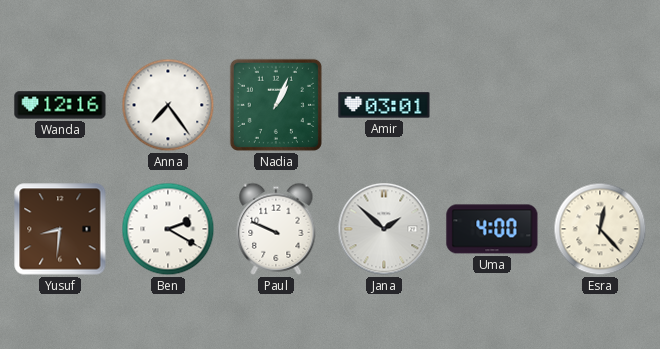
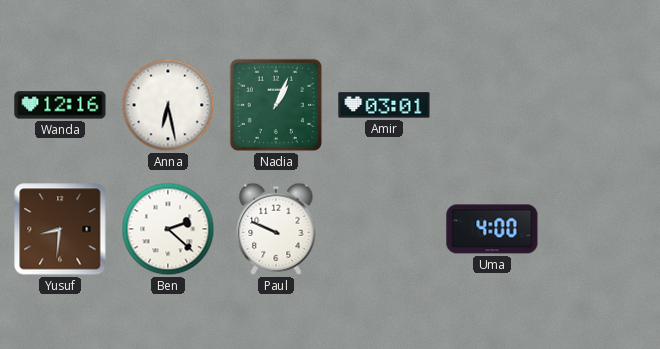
Anna: 7:24 -> 6:28
Ben: 2:20 -> 2:22
Jana: 1:52 -> none
Esra: 12:23 -> none
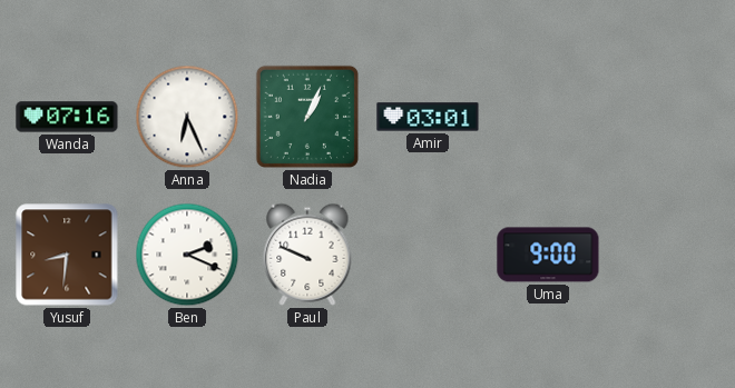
Wanda: 12:16 -> 07:16
Anna: 6:28 -> 6:26
Ben: 2:22 -> 2:19
Uma: 4:00 -> 9:00
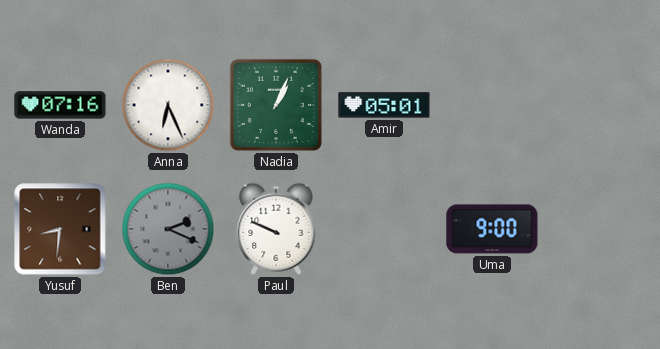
Amir: 03:01 -> 05:01
Ben dial: white -> grey
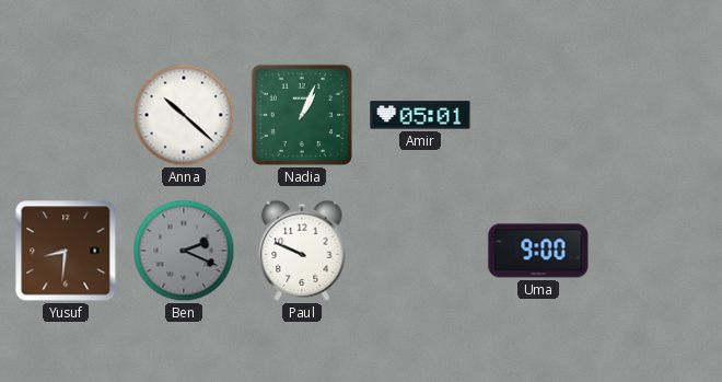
Wanda: 07:16 -> none
Anna: 6:26 -> 10:22
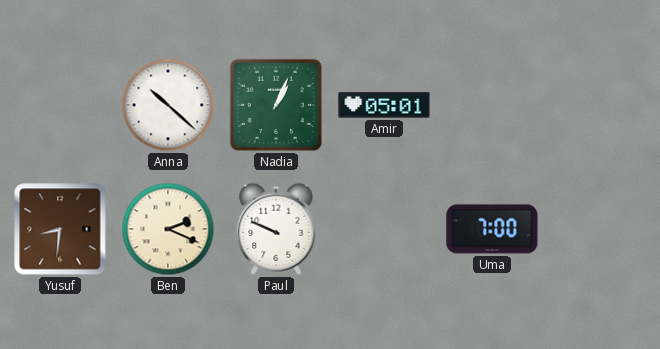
Ben dial: grey -> cream
Uma: 9:00 -> 7:00
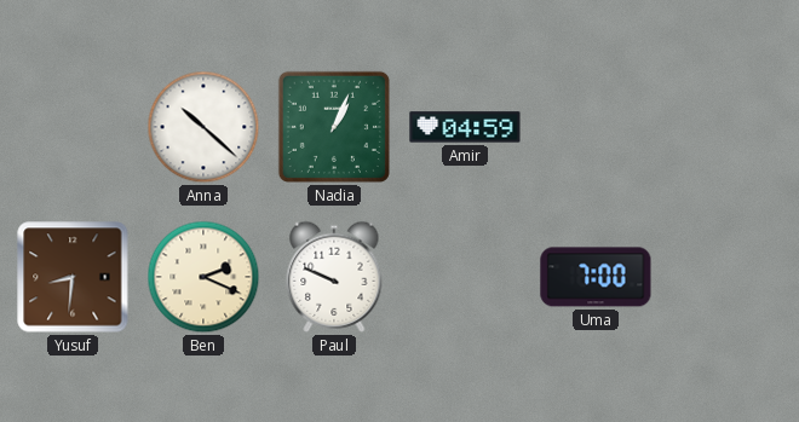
Amir: 05:01 -> 04:59
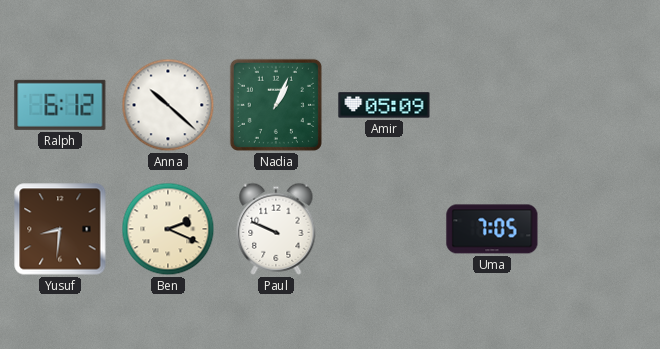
Ralph: none -> 6:12
Amir: 04:59 -> 05:09
Uma: 7:00 -> 7:05
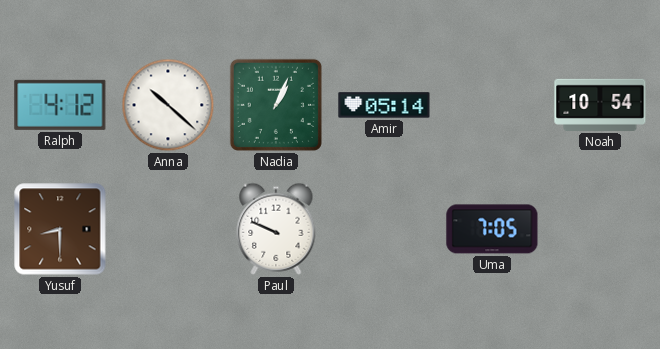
Ralph: 6:12 -> 4:12
Amir: 05:09 -> 05:14
Noah: none -> 10:54
Yusuf: 8:31 -> 8:30
Ben: 2:19 -> none
